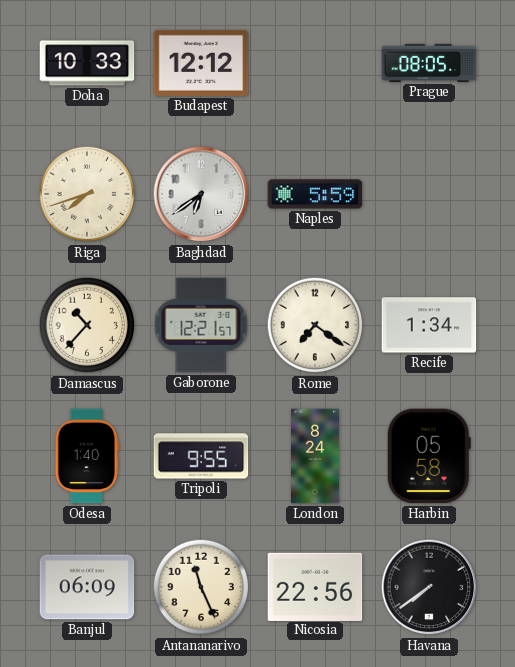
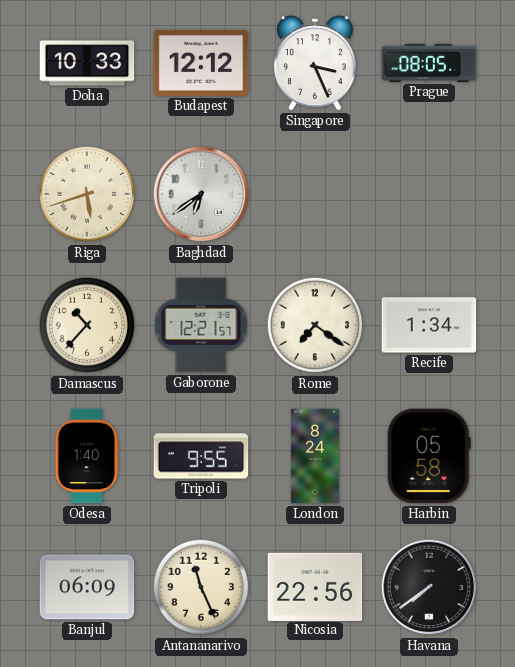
Singapore: none -> 3:26
Riga: 7:42 -> 5:42
Naples: 5:59 -> none
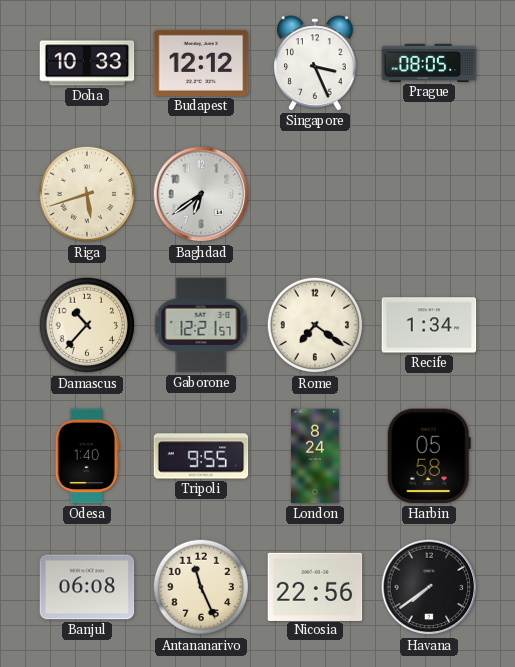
Banjul: 06:09 -> 06:08
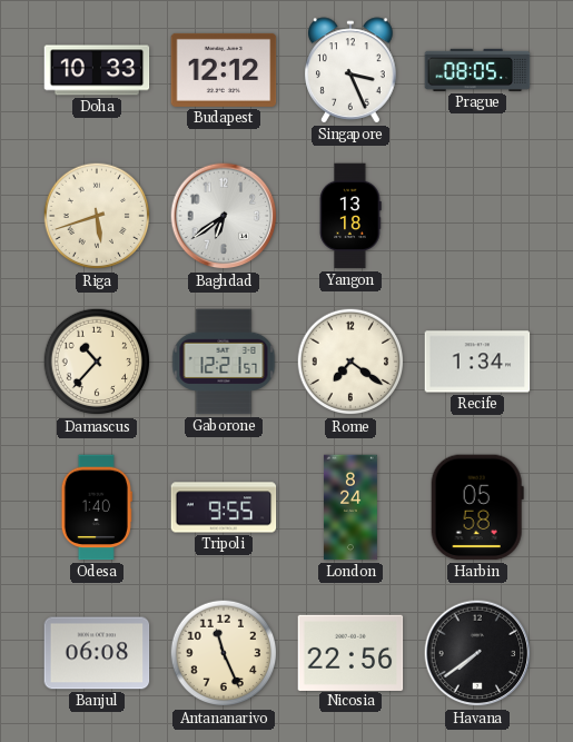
Yangon: none -> 13:18
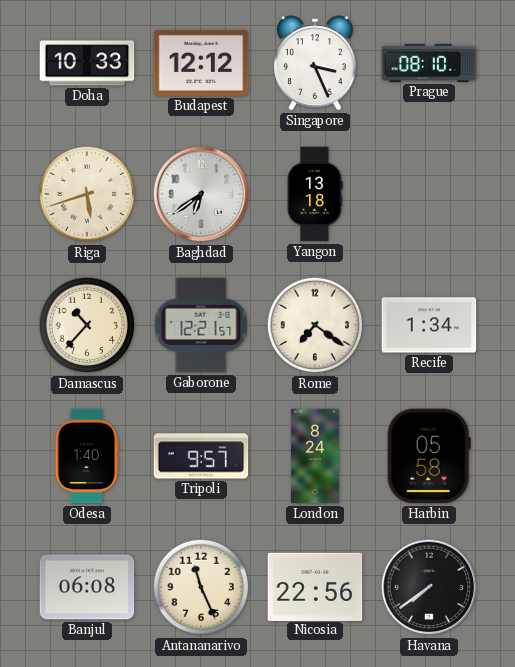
Prague: 08:05 -> 08:10
Tripoli: 9:55 -> 9:57
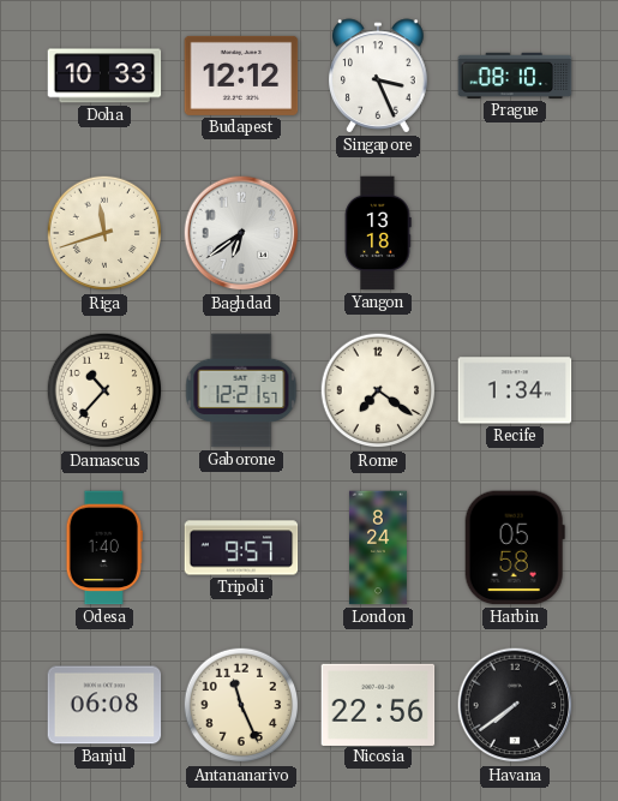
Riga: 5:42 -> 11:42
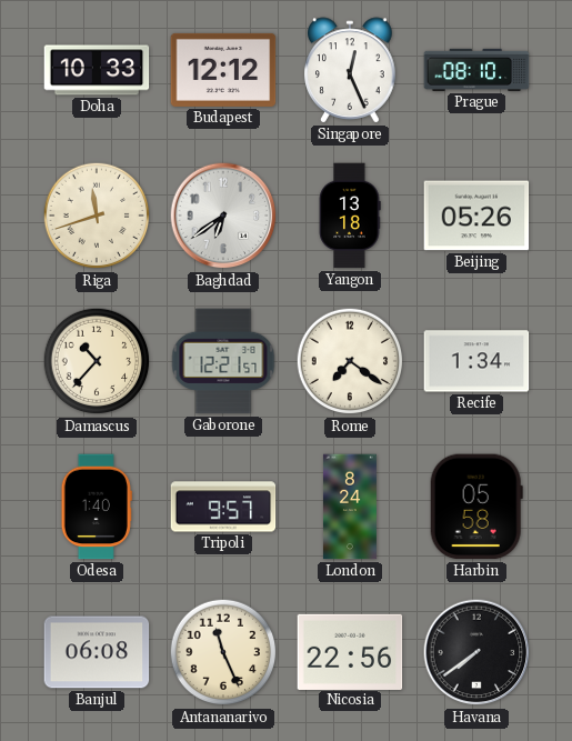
Singapore: 3:26 -> 12:26
Beijing: none -> 05:26
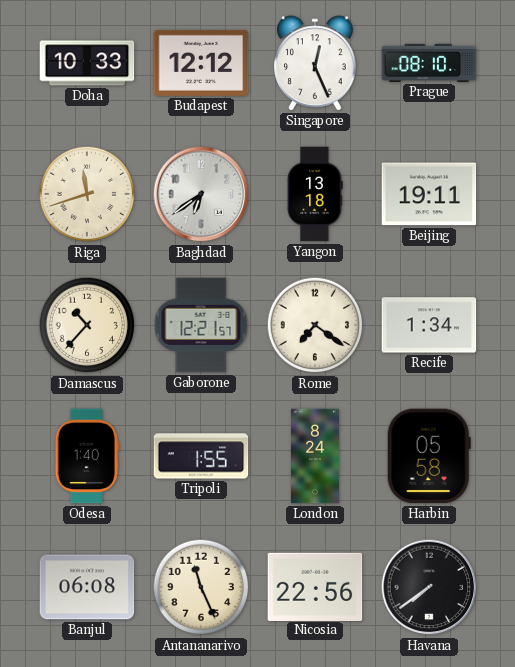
Beijing: 05:26 -> 19:11
Tripoli: 9:57 -> 1:55
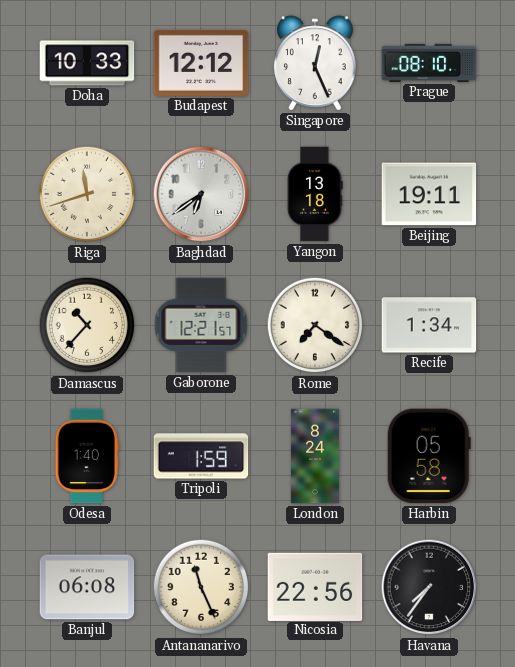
Tripoli: 1:55 -> 1:59
Havana: 7:39 -> 7:36
